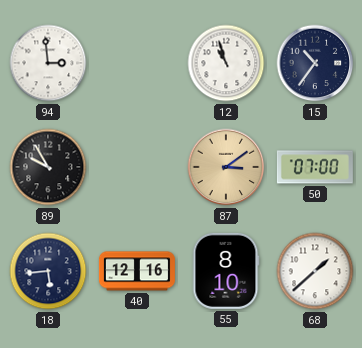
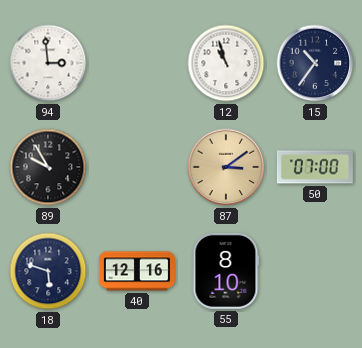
18: 5:44 -> 5:48
68: 1:38 -> none
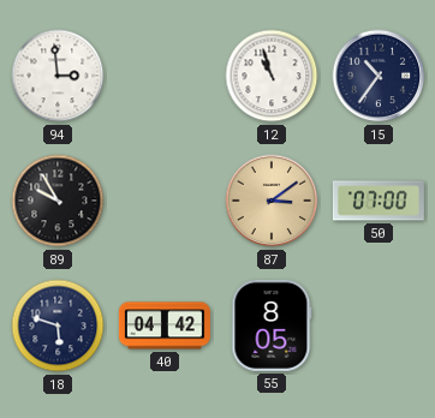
40: 12:16 -> 04:42
55: 8:10 -> 8:05
